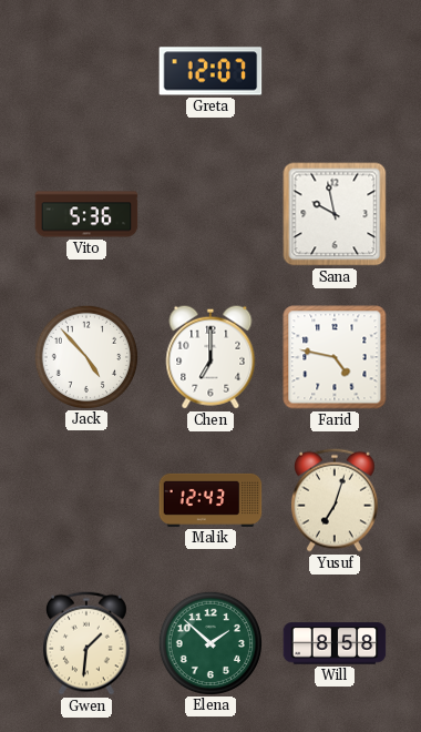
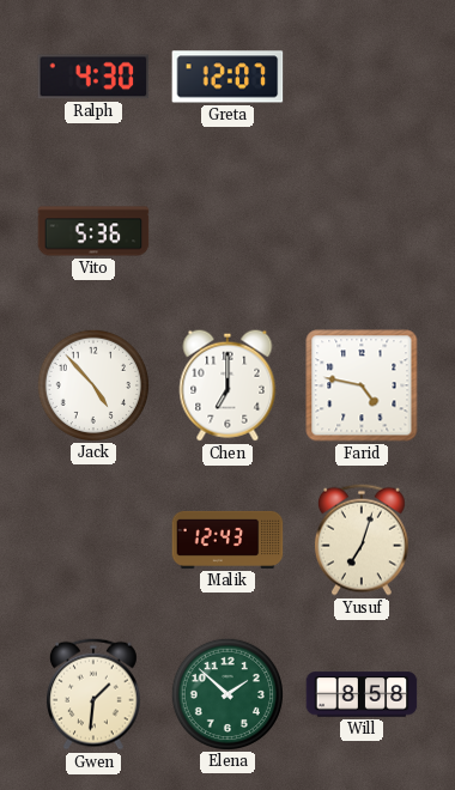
Ralph: none -> 4:30
Sana: 9:58 -> none
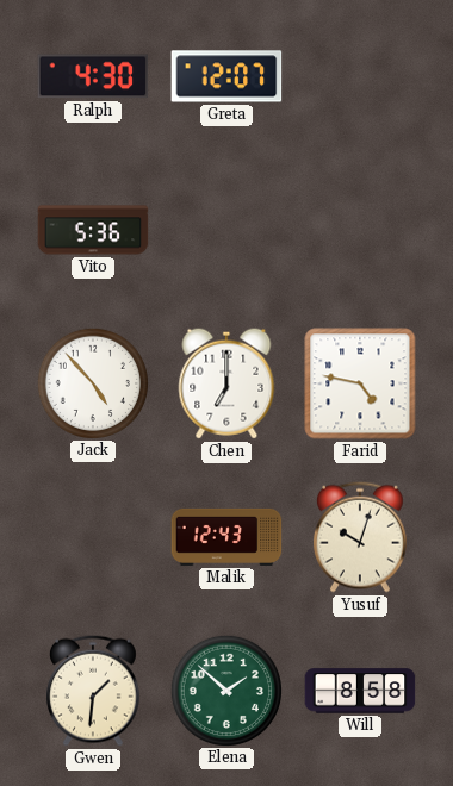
Yusuf: 7:03 -> 10:03
